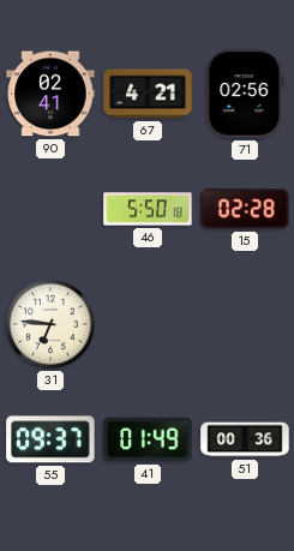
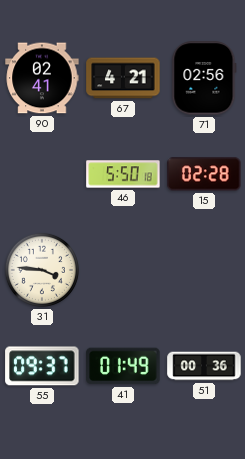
31: 6:46 -> 3:46
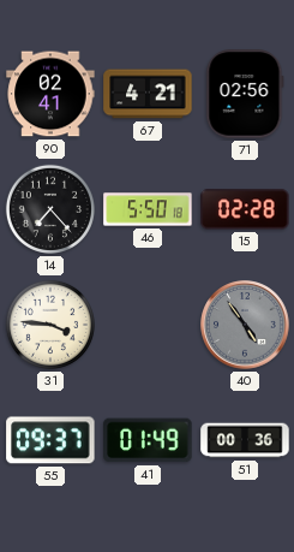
14: none -> 7:23
40: none -> 4:54
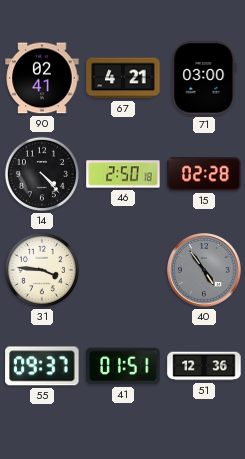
71: 02:56 -> 03:00
14: 7:23 -> 4:23
46: 5:50 -> 2:50
41: 01:49 -> 01:51
51: 00:36 -> 12:36
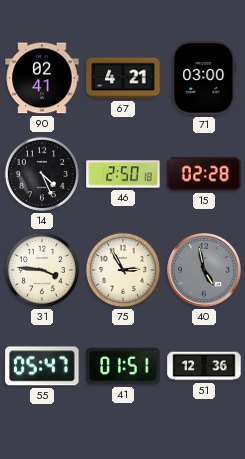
14: 4:23 -> 4:26
75: none -> 2:55
40: 4:54 -> 4:58
55: 09:37 -> 05:47
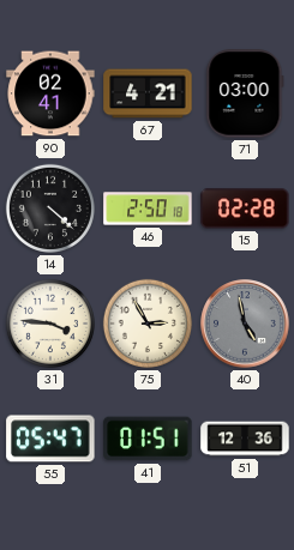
14: 4:26 -> 4:22
